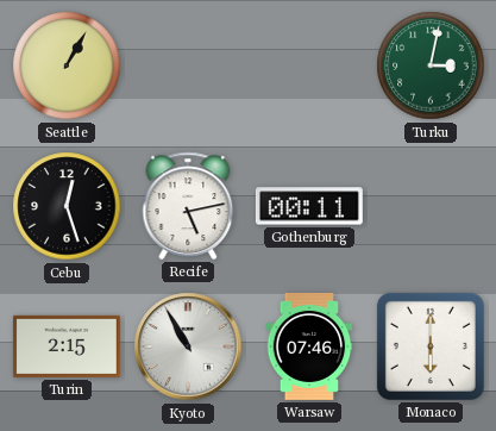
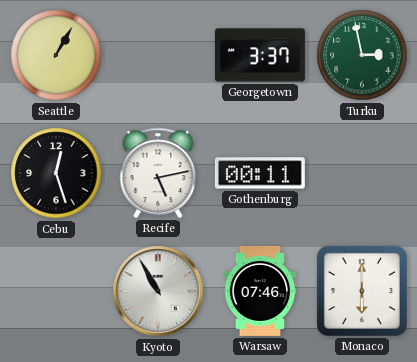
Georgetown: none -> 3:37
Turku: 3:02 -> 2:58
Turin: 2:15 -> none
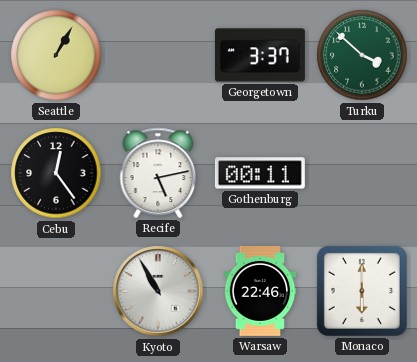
Turku: 2:58 -> 3:52
Cebu: 12:27 -> 12:24
Warsaw: 07:46 -> 22:46
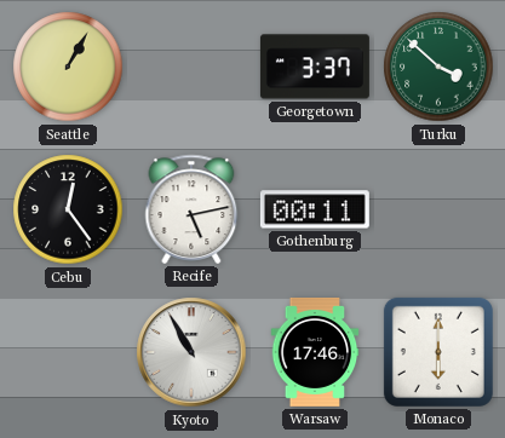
Warsaw: 22:46 -> 17:46
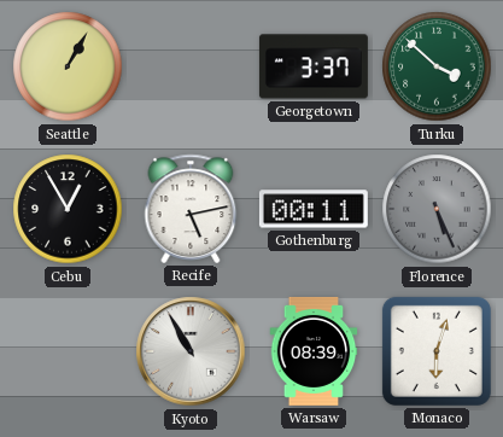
Cebu: 12:24 -> 12:55
Florence: none -> 5:26
Warsaw: 17:46 -> 08:39
Monaco: 6:00 -> 6:03
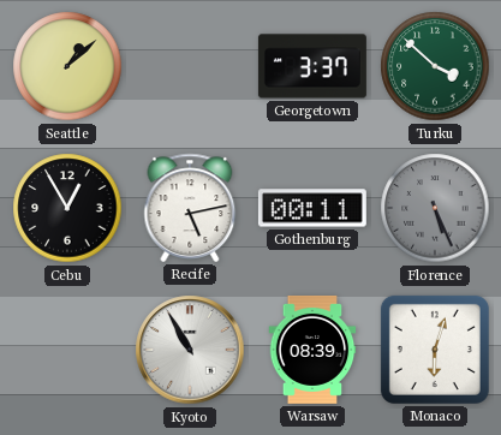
Seattle: 1:05 -> 1:08
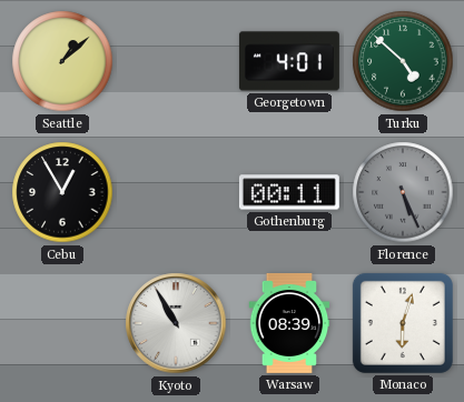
Georgetown: 3:37 -> 4:01
Turku: 3:52 -> 4:52
Recife: 5:13 -> none
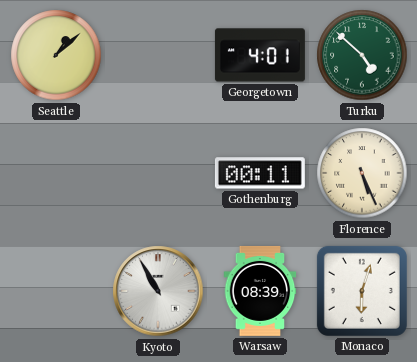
Cebu: 12:55 -> none
Florence dial: grey -> cream
